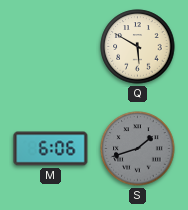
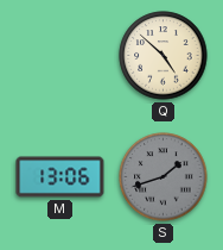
Q: 5:50 -> 4:52
M: 6:06 -> 13:06
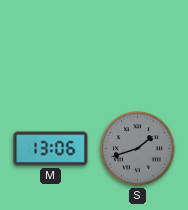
Q: 4:52 -> none
